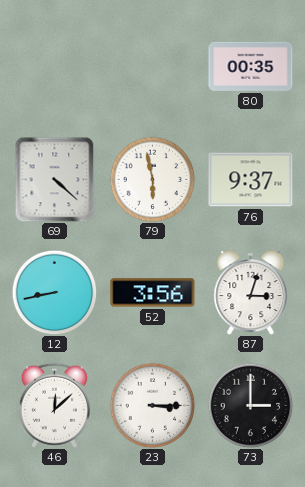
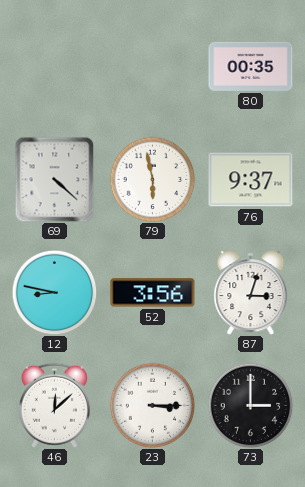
12: 8:43 -> 8:47
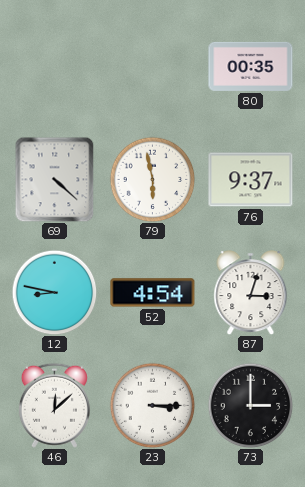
52: 3:56 -> 4:54
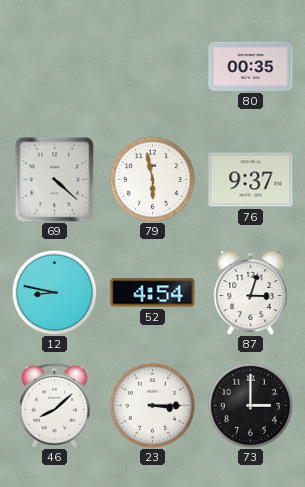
46: 12:08 -> 8:08
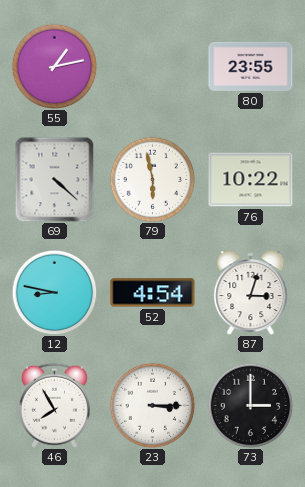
55: none -> 1:13
80: 00:35 -> 23:55
76: 9:37 -> 10:22
46: 8:08 -> 7:55
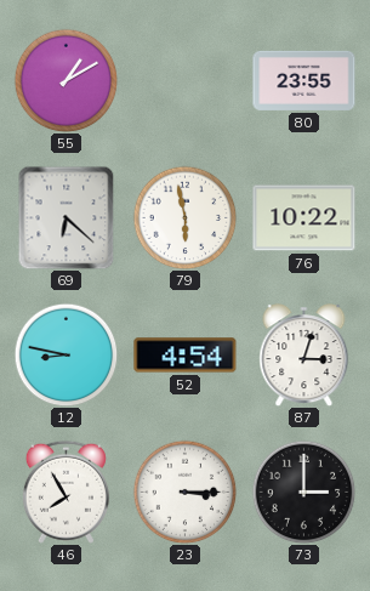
55: 1:13 -> 1:10
69: 4:22 -> 6:22
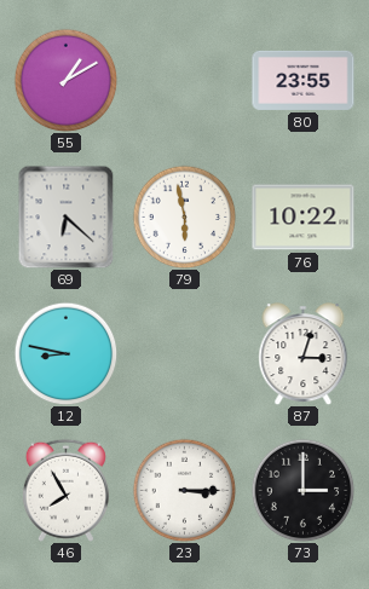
52: 4:54 -> none
